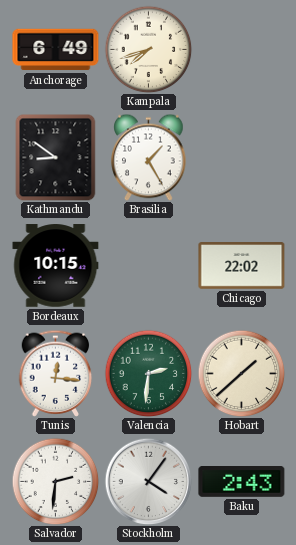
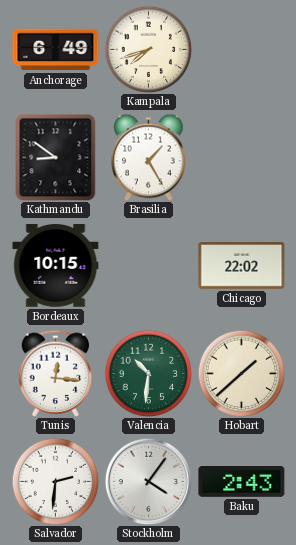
Valencia: 2:31 -> 10:31
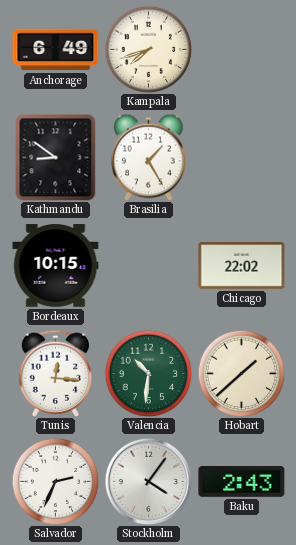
Salvador: 2:31 -> 2:34
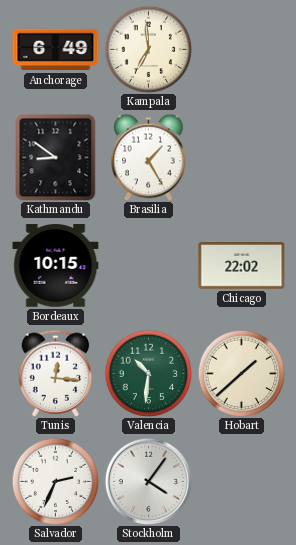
Kampala: 7:42 -> 6:59
Baku: 2:43 -> none
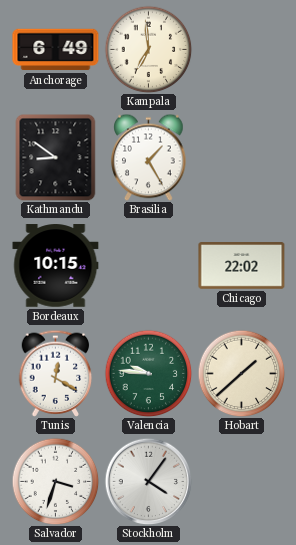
Tunis: 12:16 -> 12:20
Valencia: 10:31 -> 9:46
Salvador: 2:34 -> 3:33
